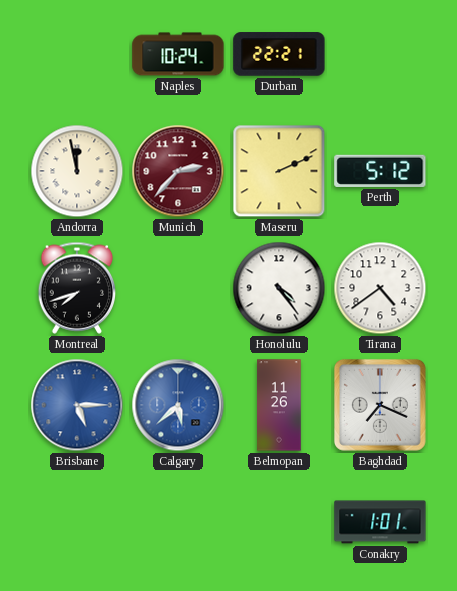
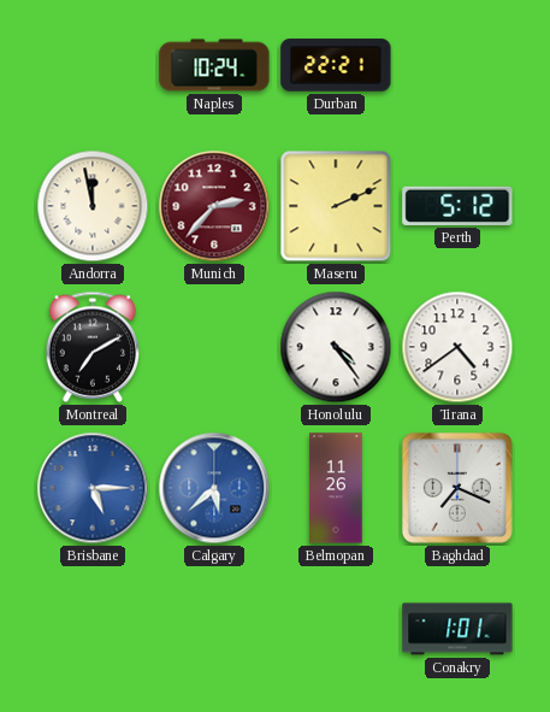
Montreal: 7:42 -> 7:10
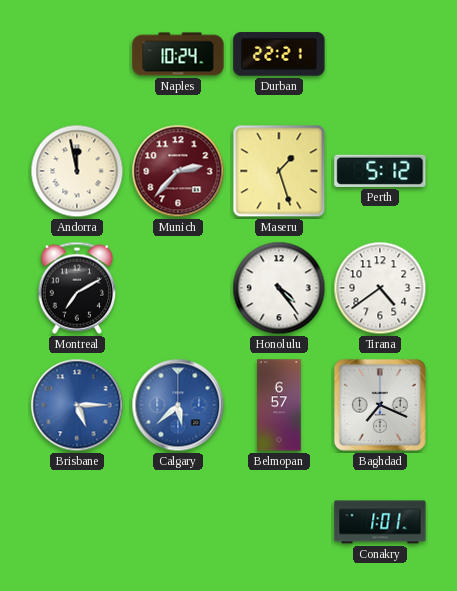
Maseru: 2:11 -> 1:27
Belmopan: 11:26 -> 6:57
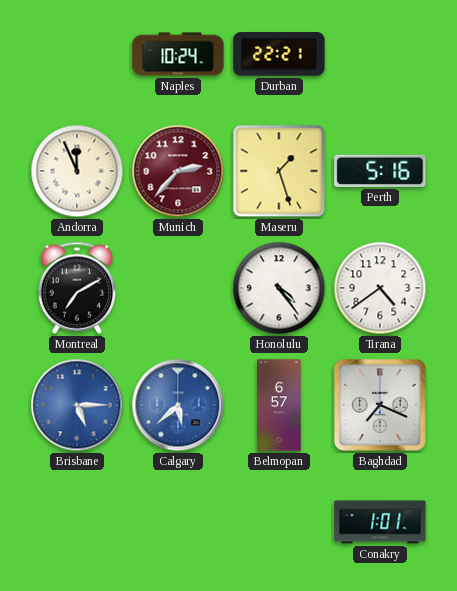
Andorra: 11:58 -> 11:56
Perth: 5:12 -> 5:16
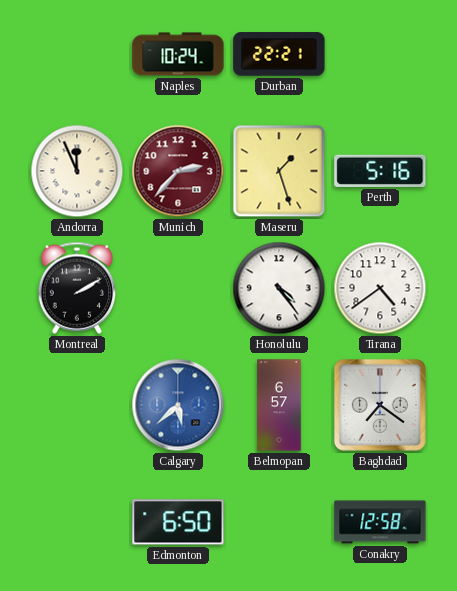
Montreal: 7:10 -> 2:10
Brisbane: 5:15 -> none
Baghdad: 7:19 -> 7:21
Edmonton: none -> 6:50
Conakry: 1:01 -> 12:58
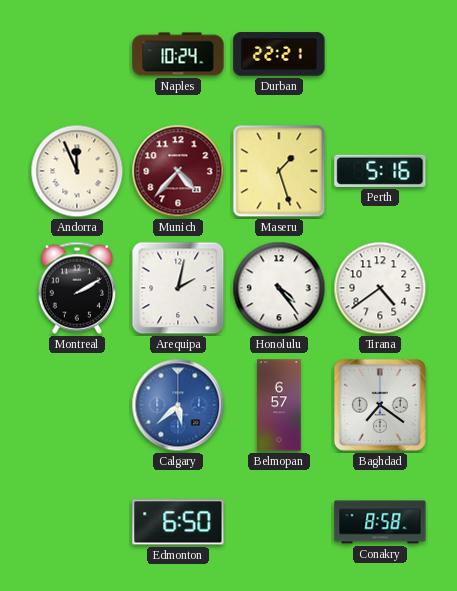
Munich: 2:37 -> 4:37
Arequipa: none -> 2:02
Conakry: 12:58 -> 8:58
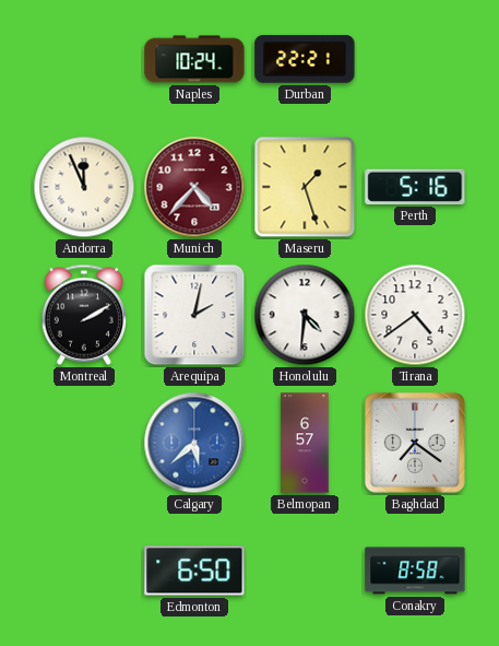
Honolulu: 4:24 -> 4:31
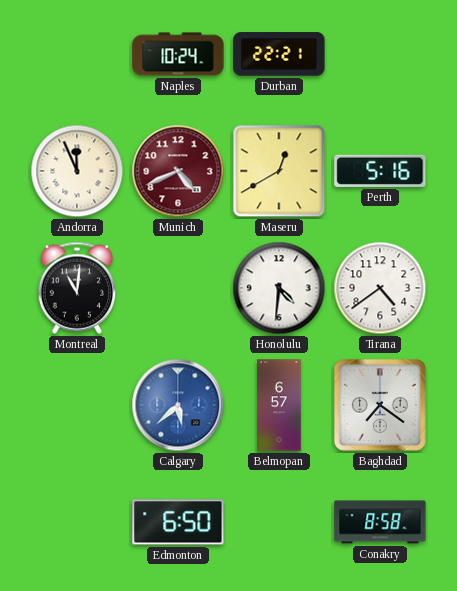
Munich: 4:37 -> 4:41
Maseru: 1:27 -> 12:40
Montreal: 2:10 -> 11:01
Arequipa: 2:02 -> none
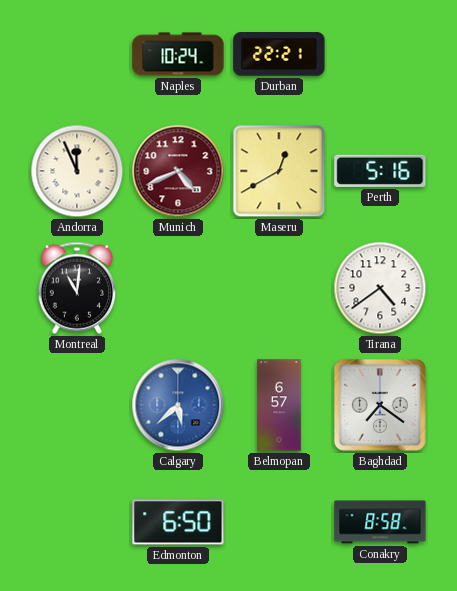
Honolulu: 4:31 -> none
